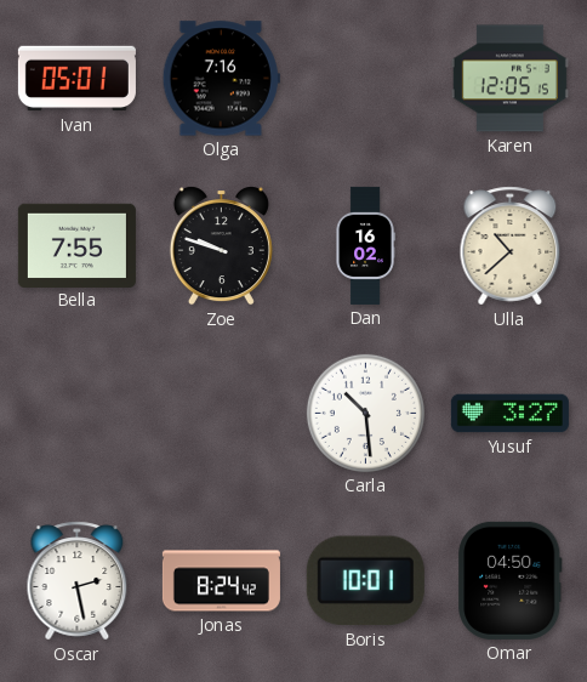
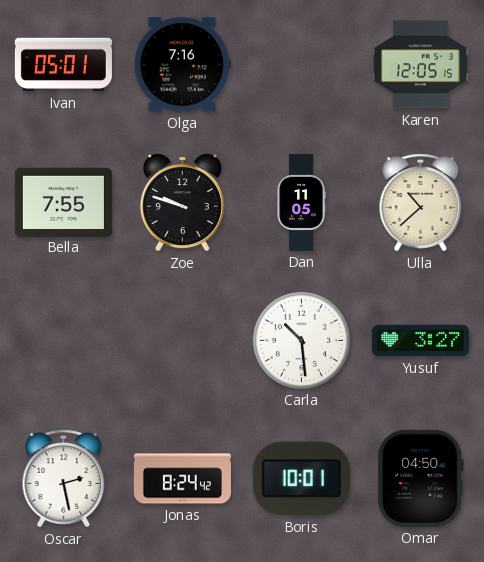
Dan: 16:02 -> 11:05
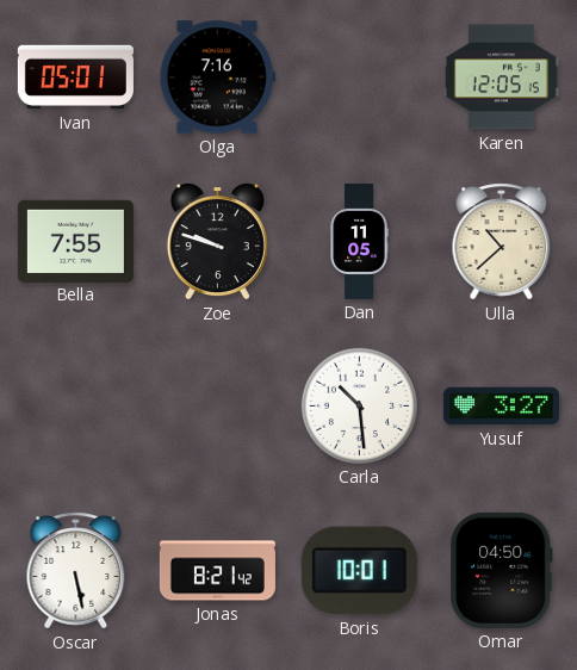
Oscar: 2:28 -> 5:28
Jonas: 8:24 -> 8:21
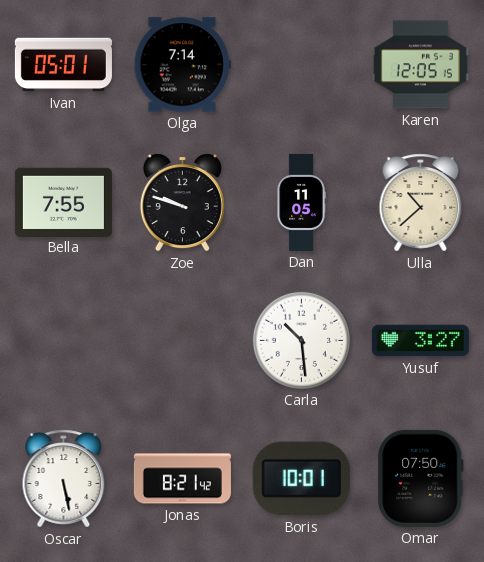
Olga: 7:16 -> 7:14
Omar: 04:50 -> 07:50
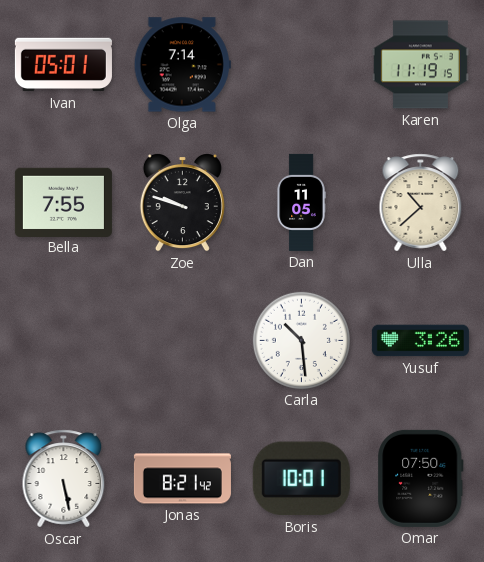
Karen: 12:05 -> 11:19
Yusuf: 3:27 -> 3:26
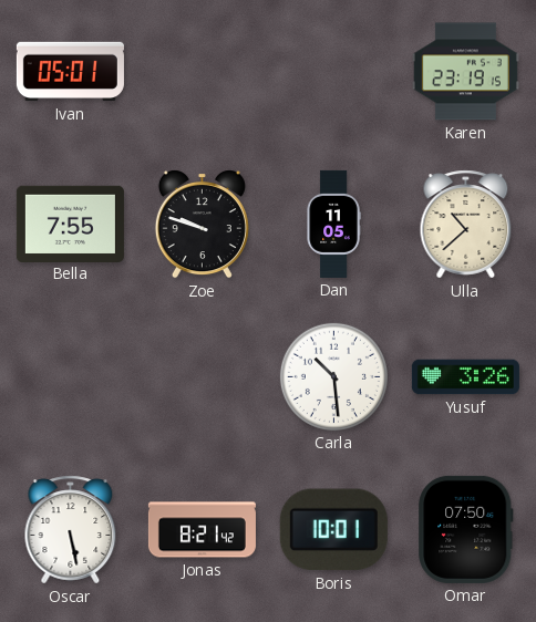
Olga: 7:14 -> none
Karen: 11:19 -> 23:19
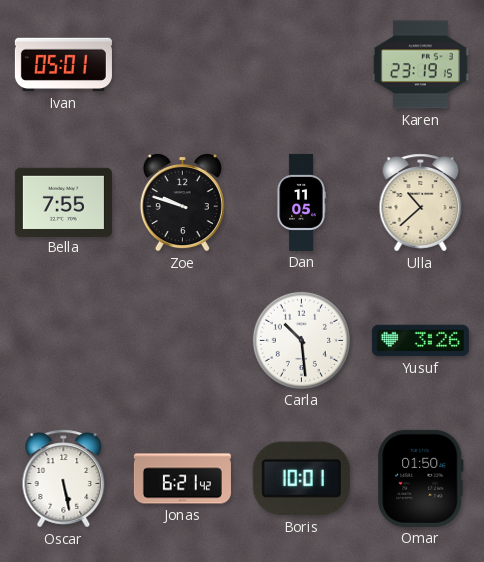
Jonas: 8:21 -> 6:21
Omar: 07:50 -> 01:50
